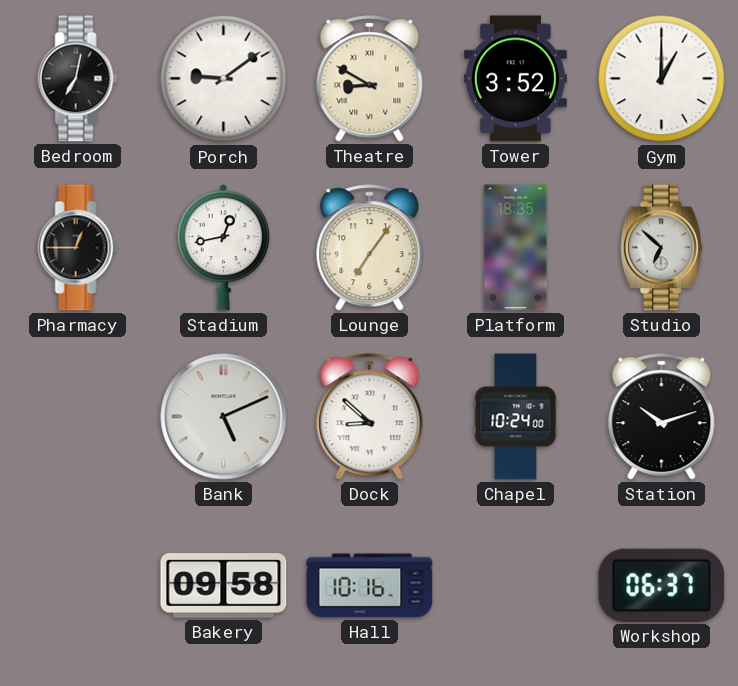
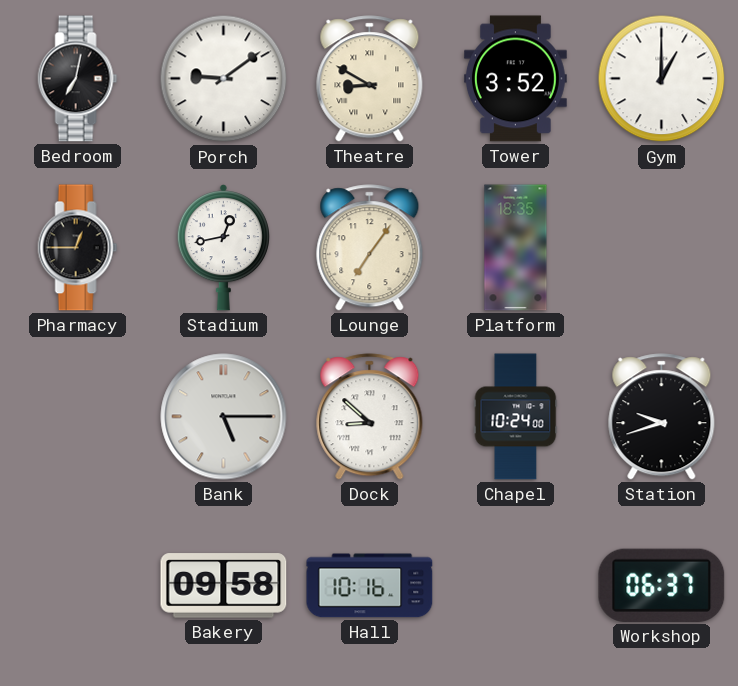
Studio: 6:52 -> none
Bank: 5:11 -> 5:15
Station: 10:12 -> 9:42
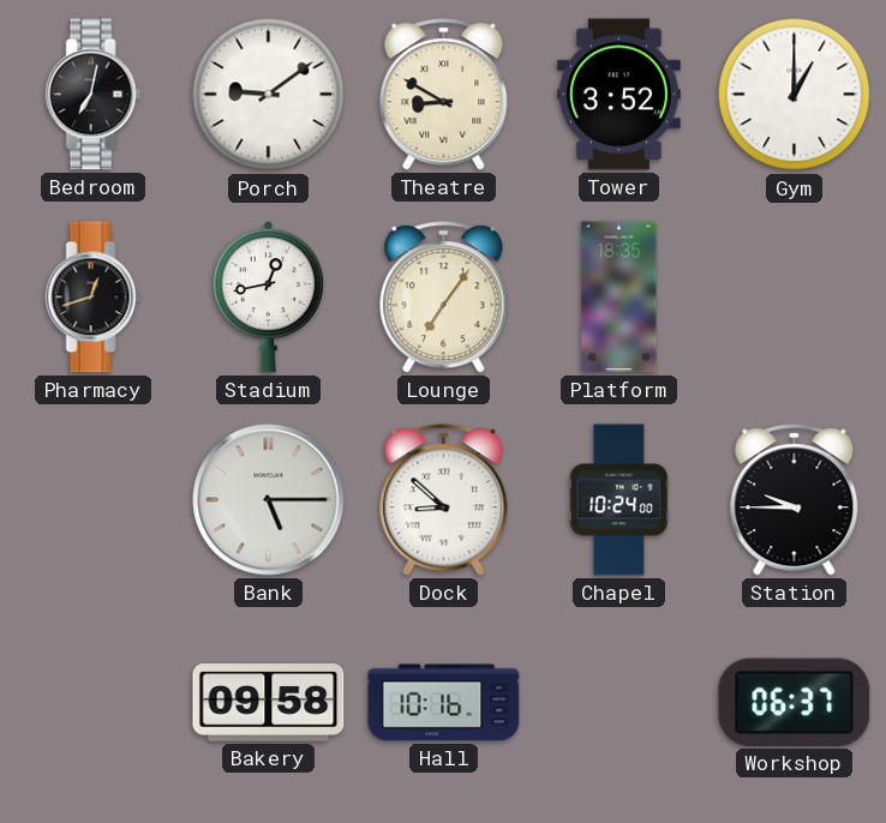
Pharmacy: 12:45 -> 12:42
Station: 9:42 -> 9:45
